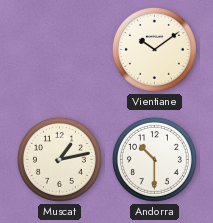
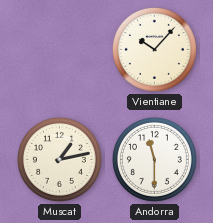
Vientiane: 10:09 -> 10:07
Andorra: 10:30 -> 11:30
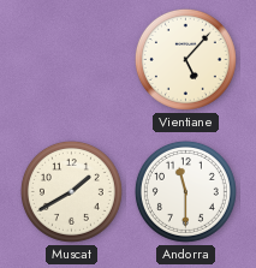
Vientiane: 10:07 -> 5:07
Muscat: 1:13 -> 1:40
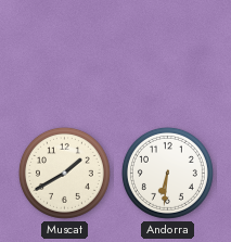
Vientiane: 5:07 -> none
Andorra: 11:30 -> 6:31
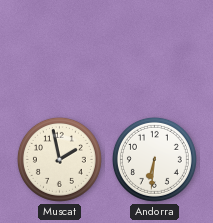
Muscat: 1:40 -> 1:58
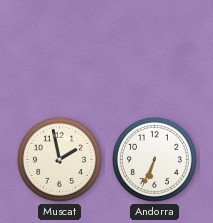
Andorra: 6:31 -> 6:34
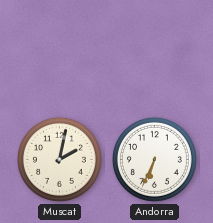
Muscat: 1:58 -> 2:02
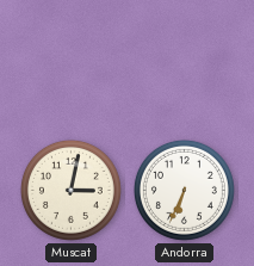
Muscat: 2:02 -> 3:02
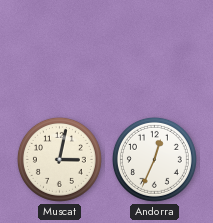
Andorra: 6:34 -> 12:34
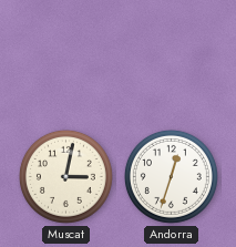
Andorra: 12:34 -> 12:33
